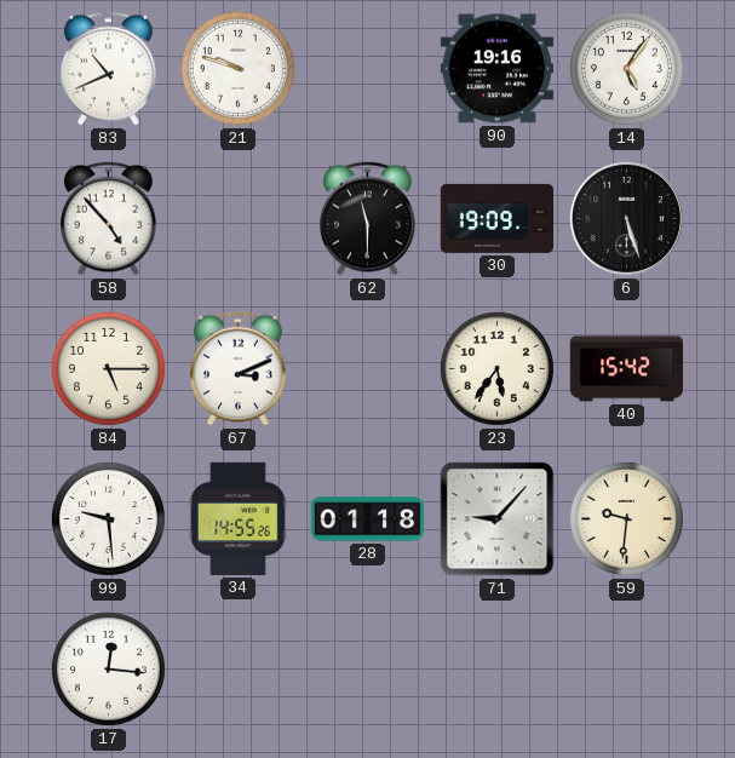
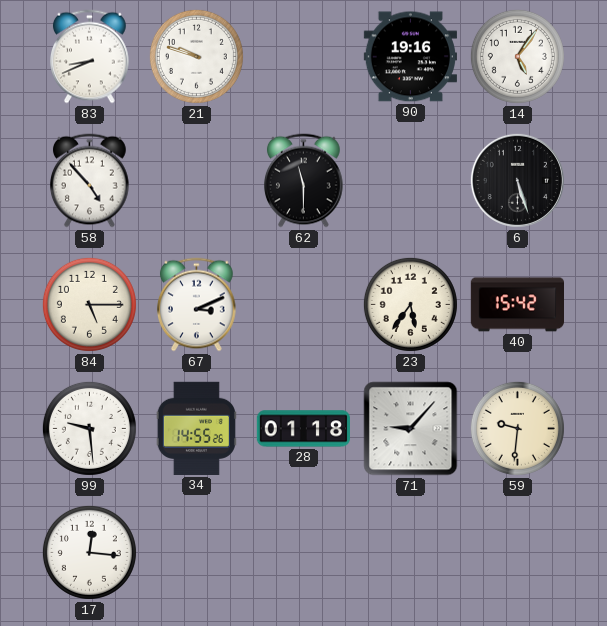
83: 10:41 -> 8:41
30: 19:09 -> none
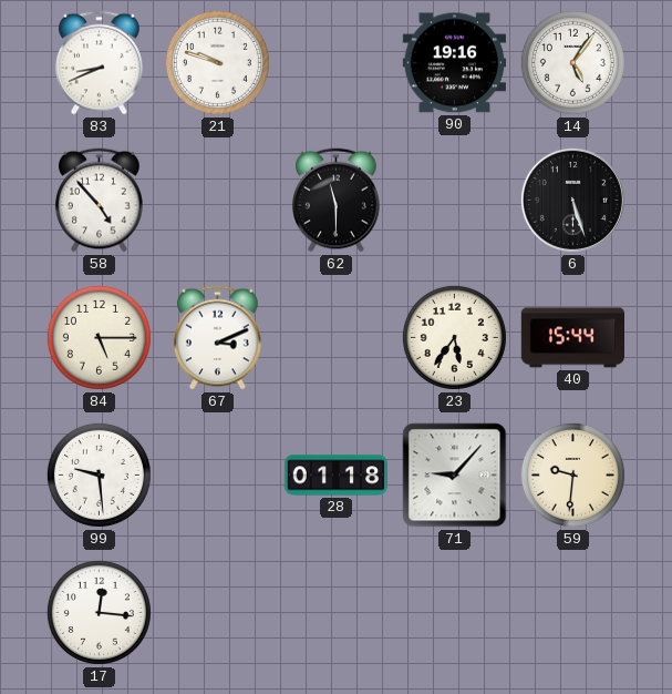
40: 15:42 -> 15:44
34: 14:55 -> none
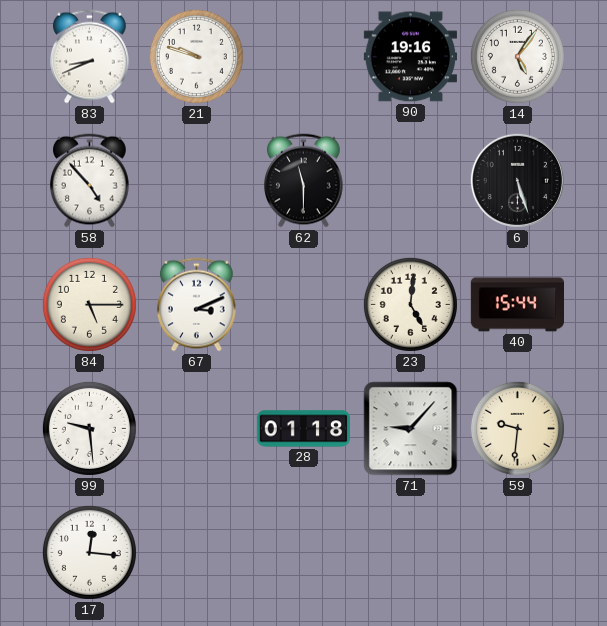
23: 5:36 -> 5:01
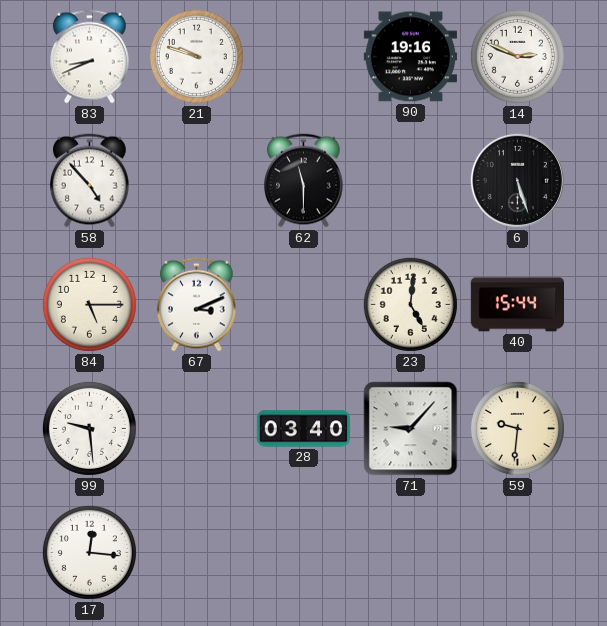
14: 5:06 -> 2:49
28: 01:18 -> 03:40
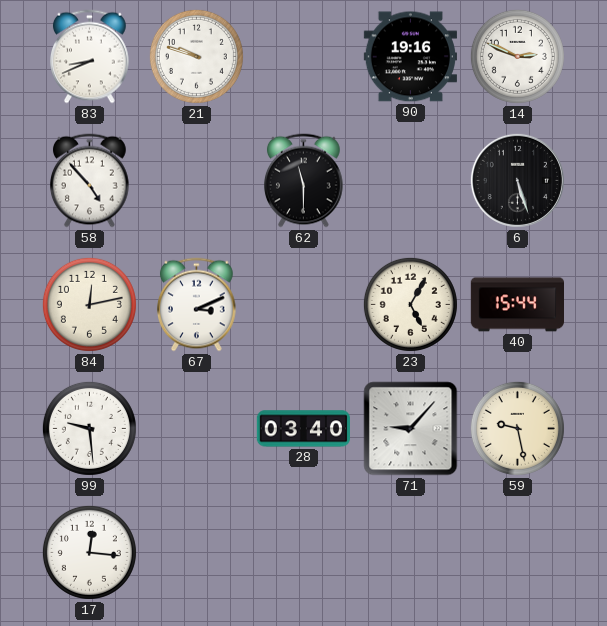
84: 5:15 -> 12:13
23: 5:01 -> 5:05
59: 9:31 -> 9:28
